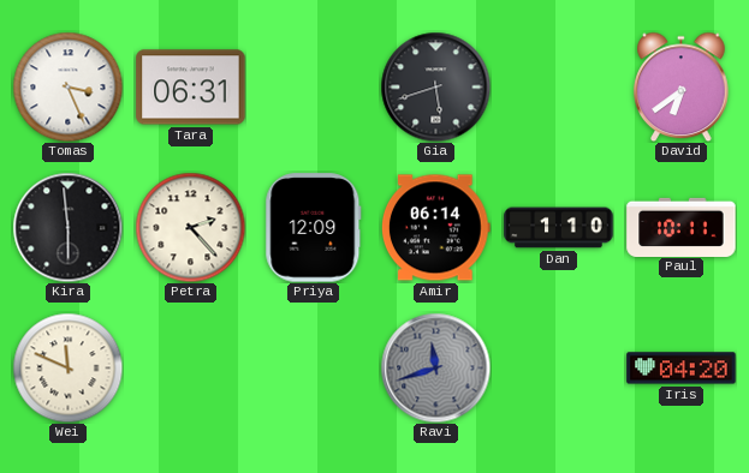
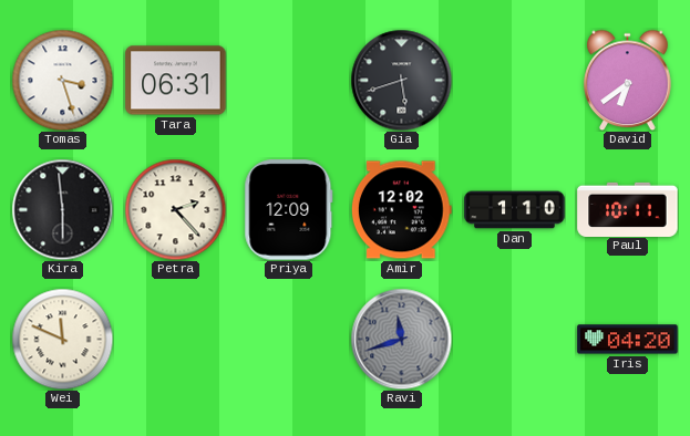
Tomas: 3:26 -> 3:27
Amir: 06:14 -> 12:02
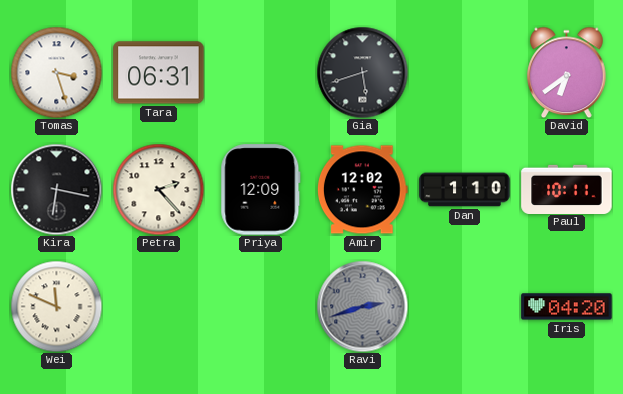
Kira: 5:59 -> 6:17
Ravi: 11:42 -> 2:42
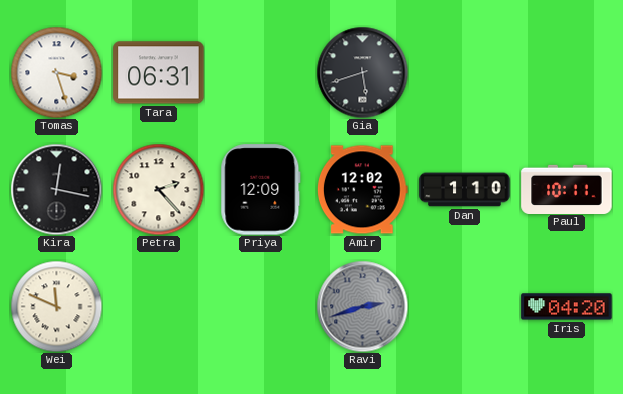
David: 6:39 -> none
Kira: 6:17 -> 12:17
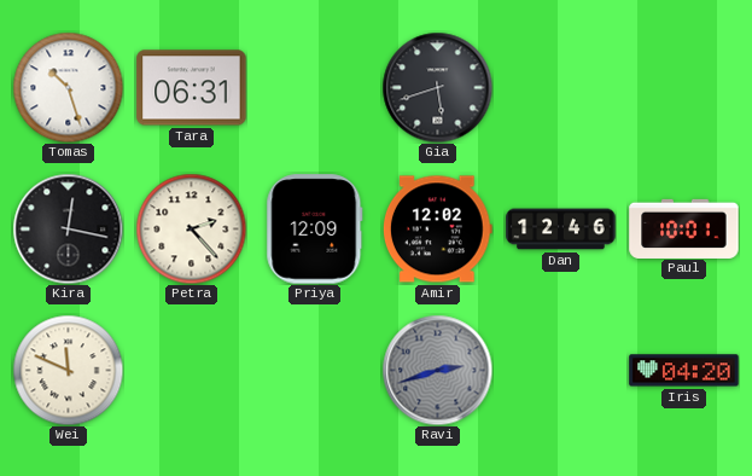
Tomas: 3:27 -> 10:27
Dan: 1:10 -> 12:46
Paul: 10:11 -> 10:01
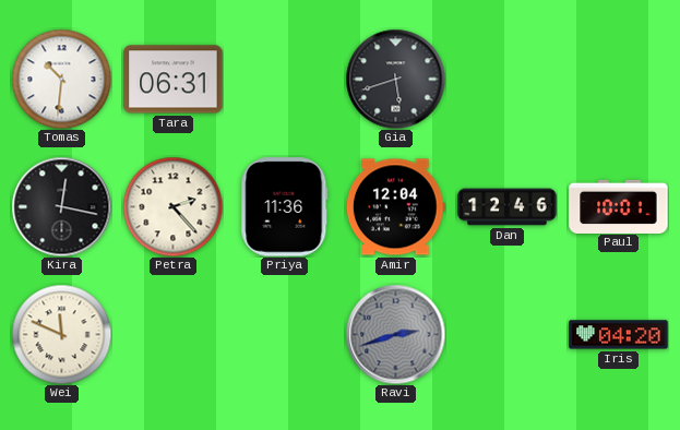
Tomas: 10:27 -> 10:31
Priya: 12:09 -> 11:36
Amir: 12:02 -> 12:04
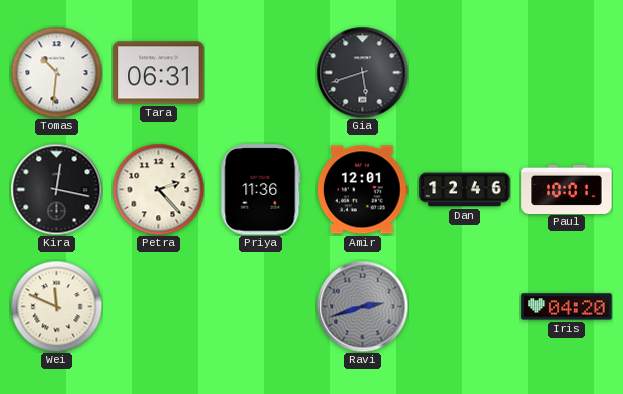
Amir: 12:04 -> 12:01
